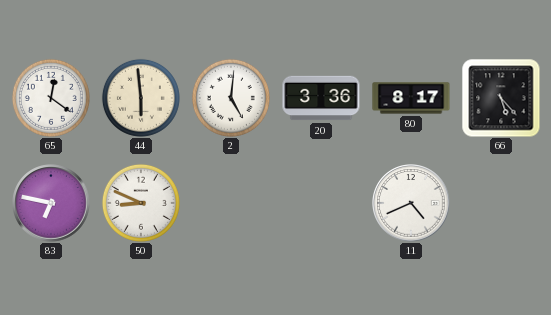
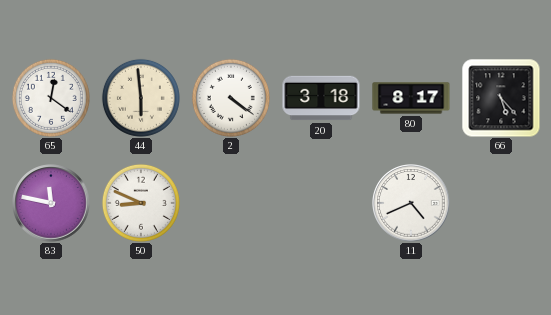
2: 5:01 -> 4:21
20: 3:36 -> 3:18
83: 6:47 -> 11:47
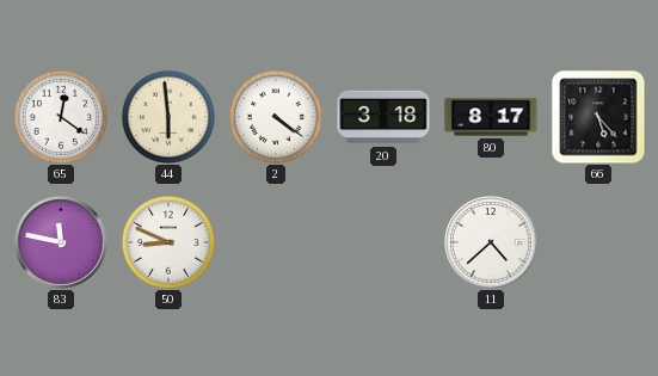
11: 4:41 -> 4:38
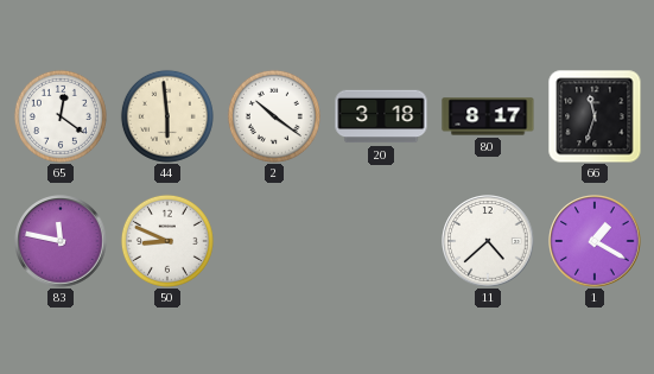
2: 4:21 -> 10:21
66: 5:23 -> 11:33
1: none -> 1:20
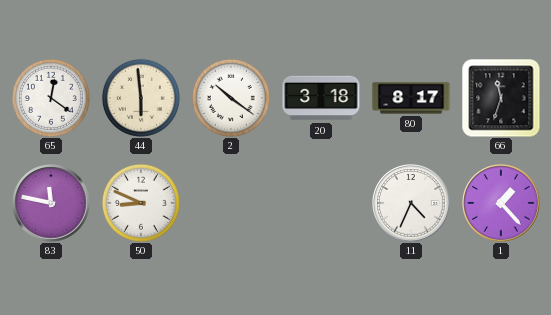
11: 4:38 -> 4:34
1: 1:20 -> 1:23
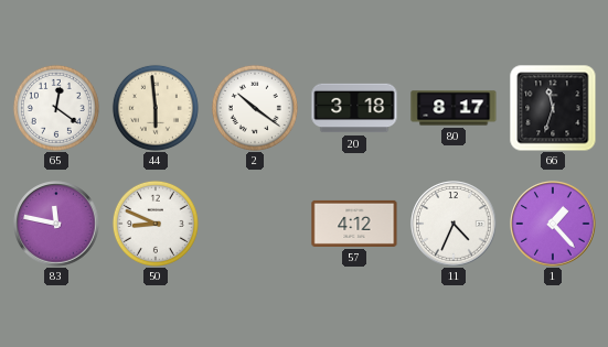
57: none -> 4:12
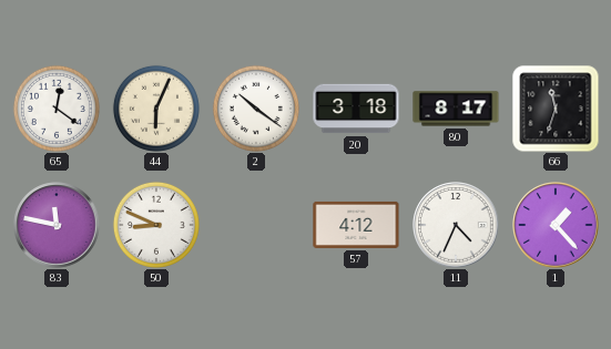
44: 5:59 -> 6:04
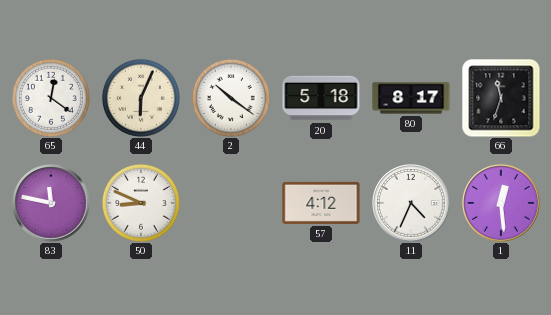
20: 3:18 -> 5:18
1: 1:23 -> 12:29
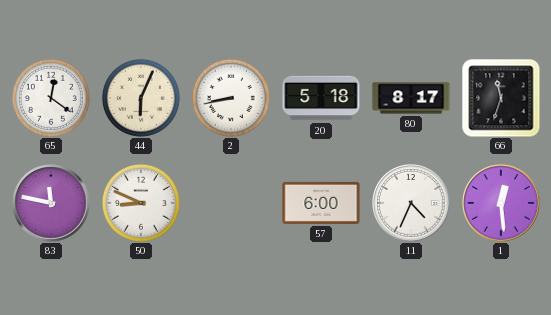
2: 10:21 -> 8:43
57: 4:12 -> 6:00
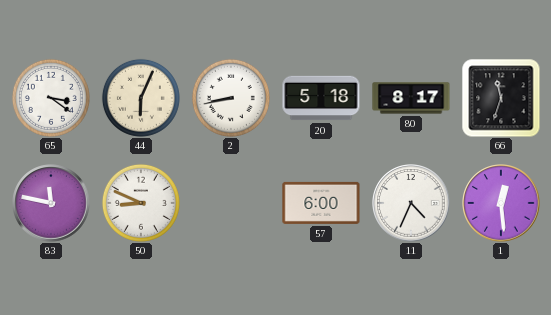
65: 12:21 -> 3:21
